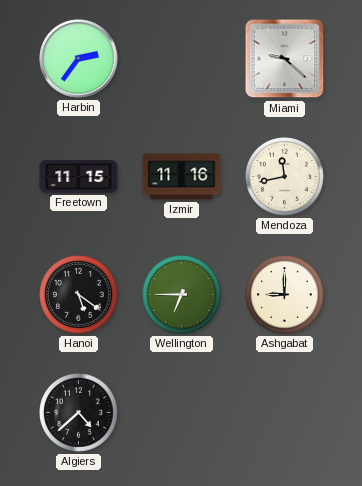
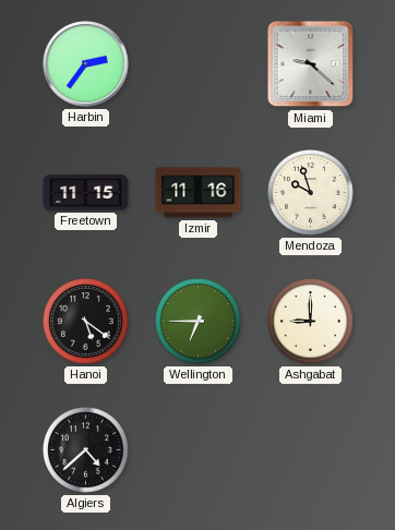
Mendoza: 11:43 -> 9:57
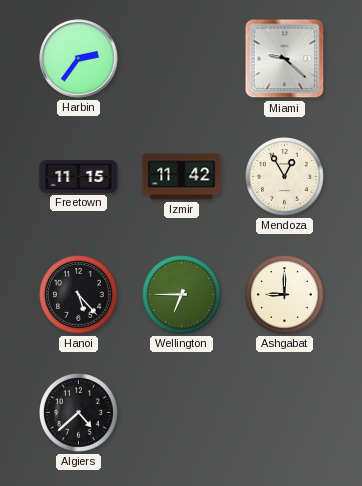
Izmir: 11:16 -> 11:42
Mendoza: 9:57 -> 12:55
Hanoi: 5:21 -> 5:23
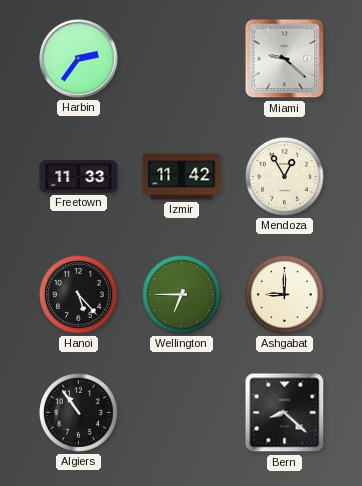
Freetown: 11:15 -> 11:33
Algiers: 4:38 -> 10:54
Bern: none -> 8:22
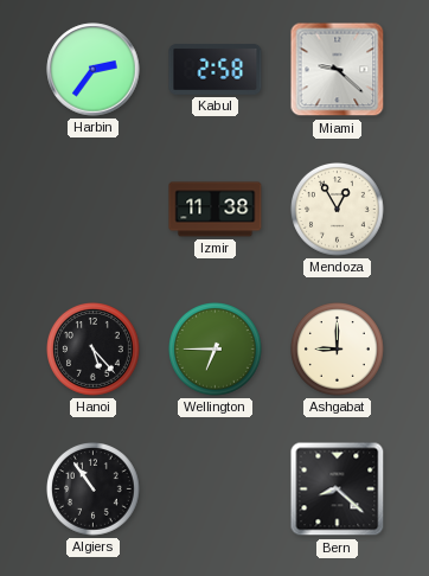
Kabul: none -> 2:58
Freetown: 11:33 -> none
Izmir: 11:42 -> 11:38
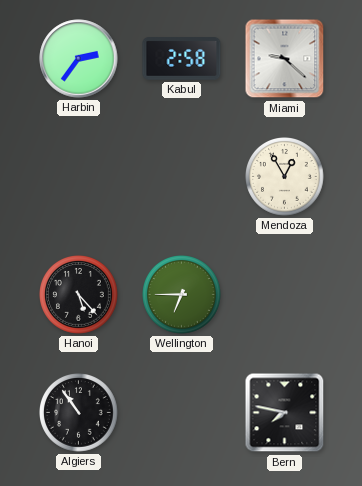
Izmir: 11:38 -> none
Ashgabat: 9:00 -> none
Bern: 8:22 -> 7:47
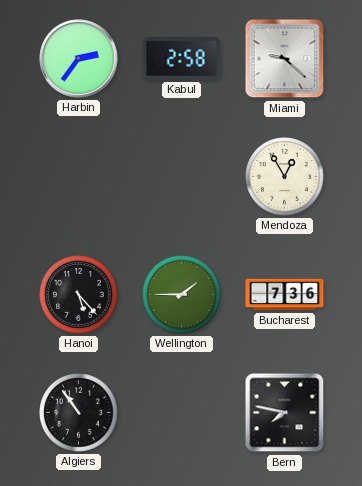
Wellington: 6:45 -> 1:45
Bucharest: none -> 7:36
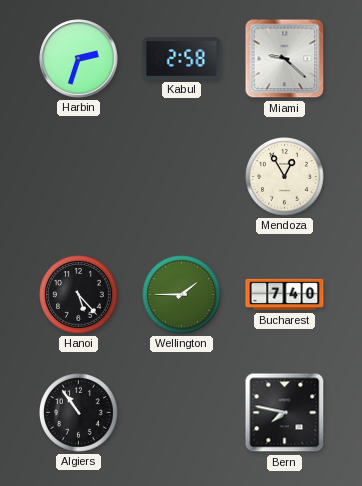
Harbin: 2:36 -> 2:33
Bucharest: 7:36 -> 7:40
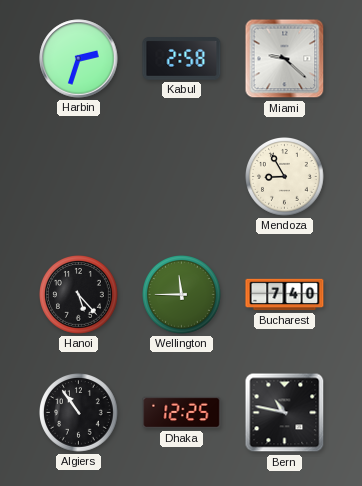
Mendoza: 12:55 -> 8:55
Wellington: 1:45 -> 11:45
Dhaka: none -> 12:25
Bern: 7:47 -> 10:47
